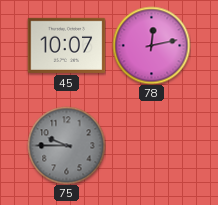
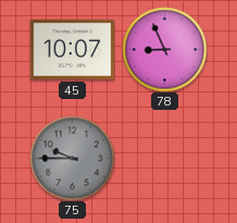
78: 12:13 -> 8:56
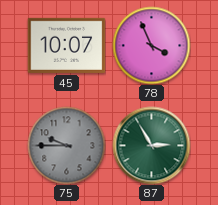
78: 8:56 -> 3:56
87: none -> 2:55
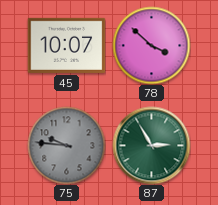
78: 3:56 -> 3:52
75: 9:45 -> 9:46
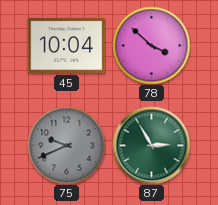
45: 10:07 -> 10:04
75: 9:46 -> 9:41
